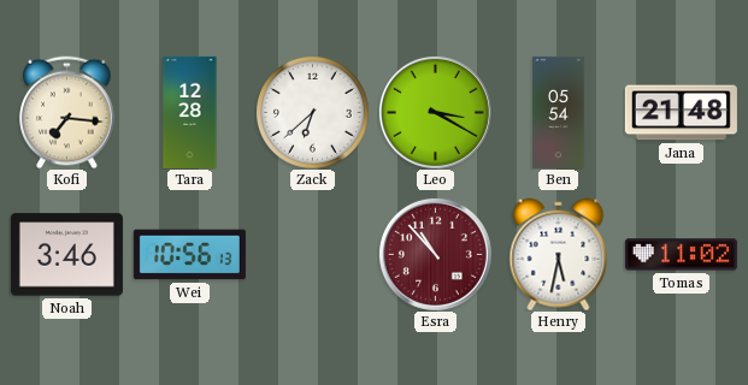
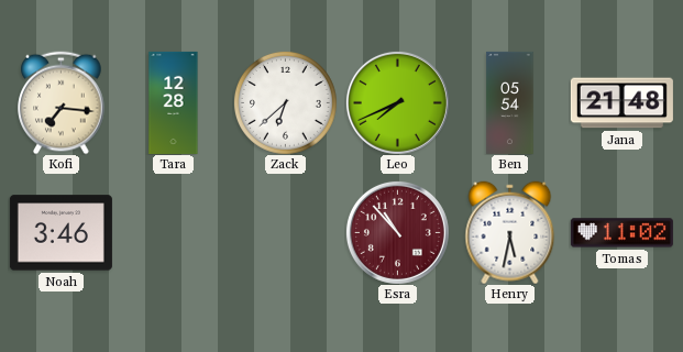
Leo: 3:20 -> 7:41
Wei: 10:56 -> none
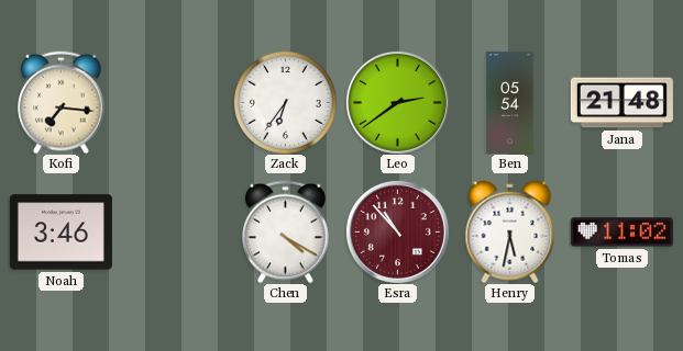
Tara: 12:28 -> none
Zack: 6:38 -> 6:36
Leo: 7:41 -> 2:39
Chen: none -> 4:20
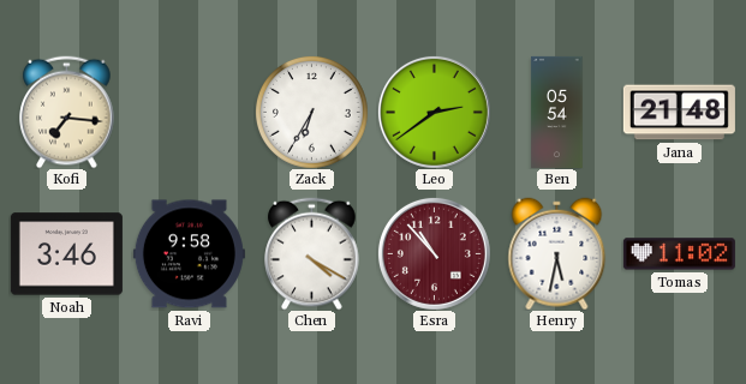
Zack: 6:36 -> 6:35
Ravi: none -> 9:58
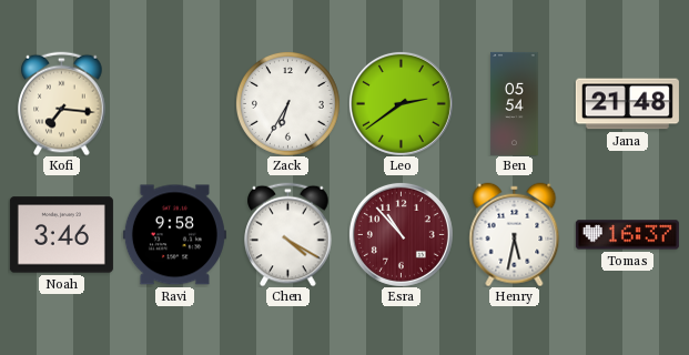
Tomas: 11:02 -> 16:37
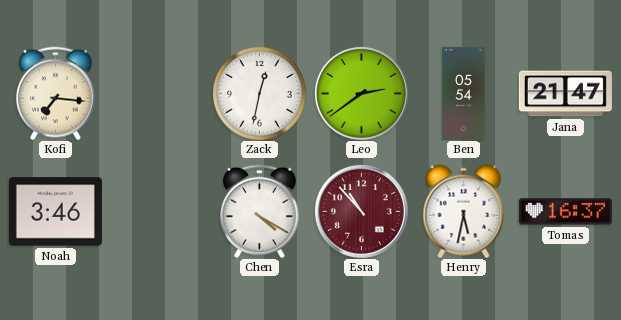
Zack: 6:35 -> 12:32
Jana: 21:48 -> 21:47
Ravi: 9:58 -> none
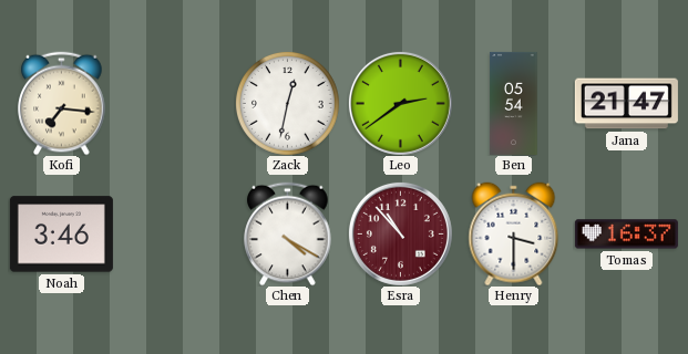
Henry: 5:32 -> 3:30
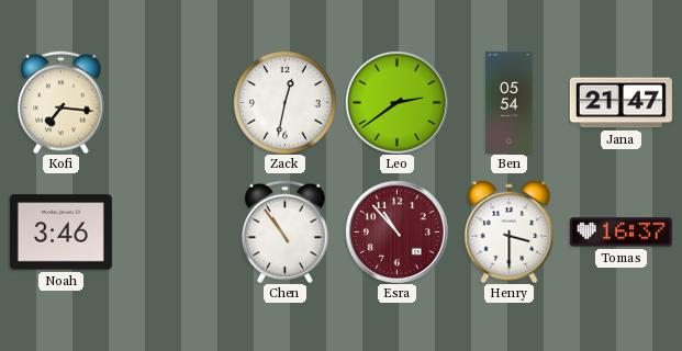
Chen: 4:20 -> 10:54
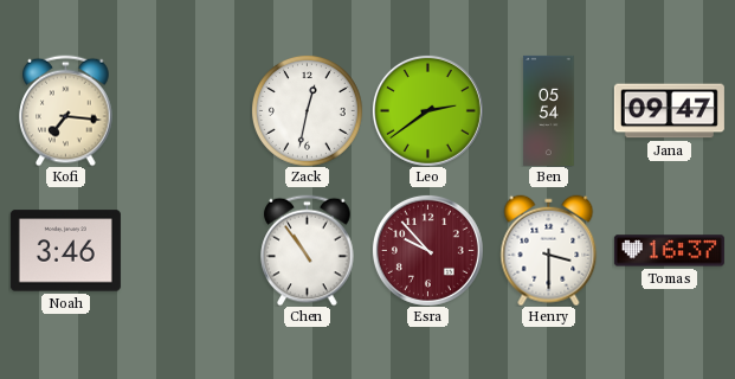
Jana: 21:47 -> 09:47
Esra: 10:53 -> 9:53
